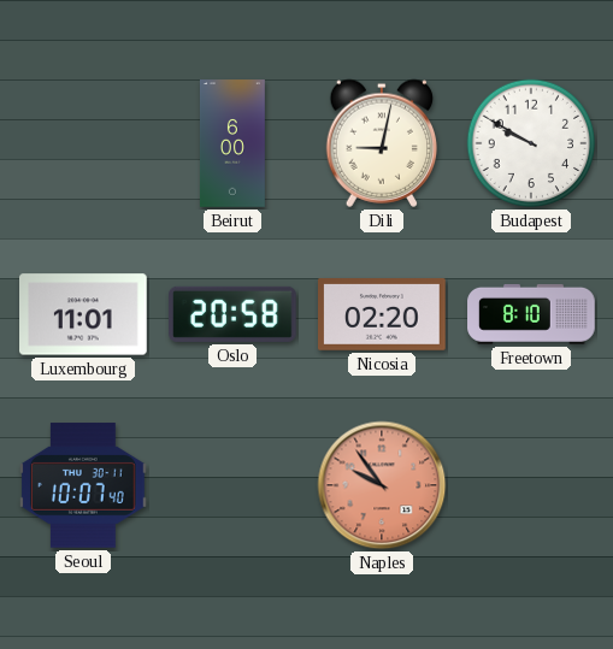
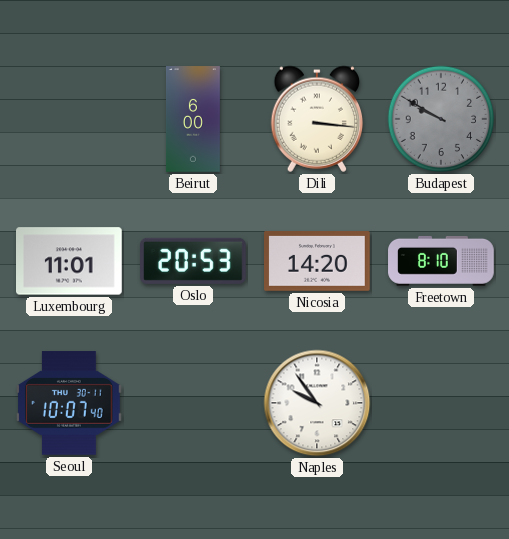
Dili: 9:02 -> 3:16
Budapest dial: white -> grey
Oslo: 20:58 -> 20:53
Nicosia: 02:20 -> 14:20
Naples dial: salmon -> white
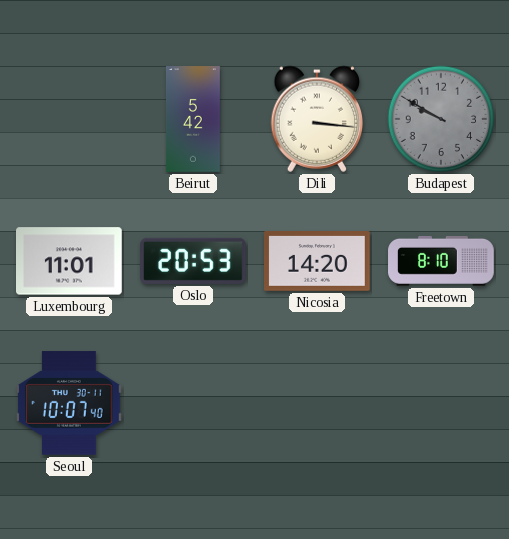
Beirut: 6:00 -> 5:42
Naples: 9:54 -> none
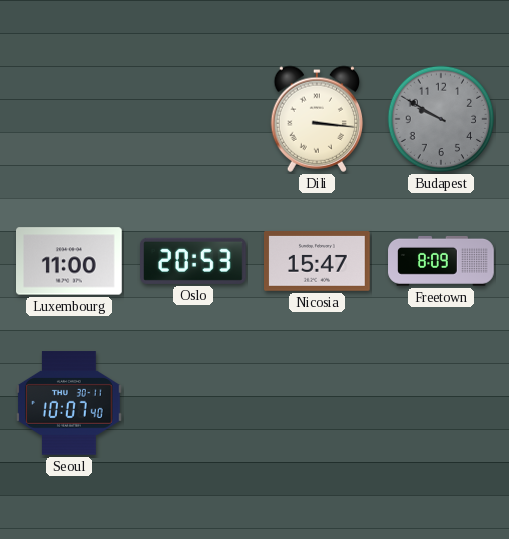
Beirut: 5:42 -> none
Luxembourg: 11:01 -> 11:00
Nicosia: 14:20 -> 15:47
Freetown: 8:10 -> 8:09
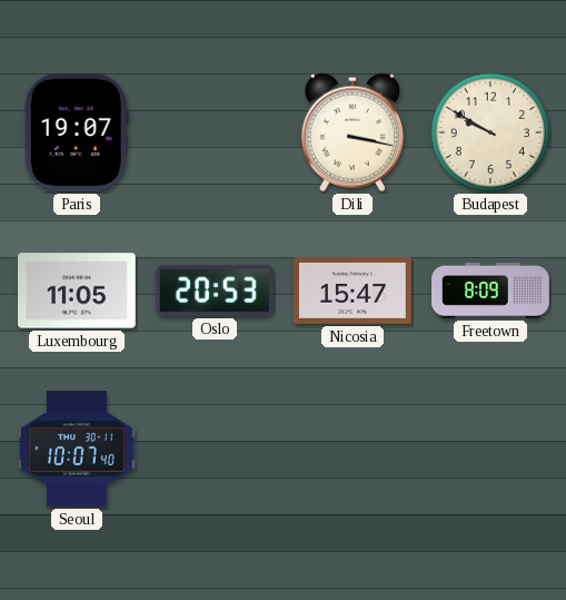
Paris: none -> 19:07
Dili: 3:16 -> 3:17
Budapest dial: grey -> cream
Luxembourg: 11:00 -> 11:05
